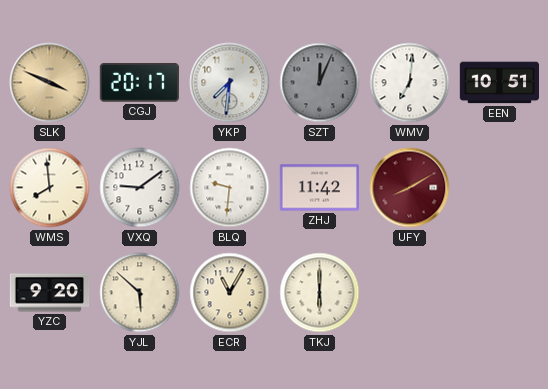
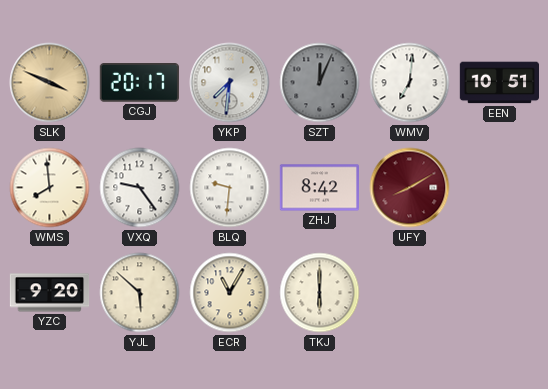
VXQ: 9:09 -> 9:24
ZHJ: 11:42 -> 8:42
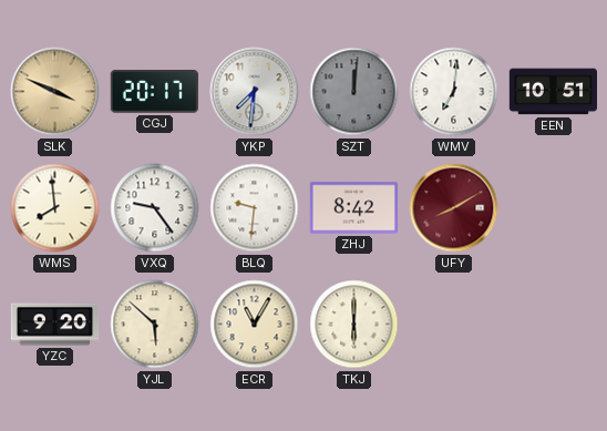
SZT: 12:04 -> 12:01
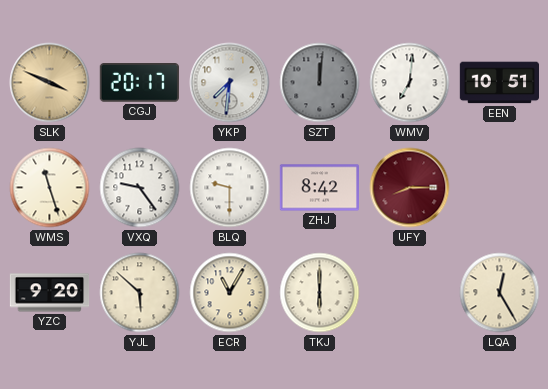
WMS: 7:59 -> 11:27
BLQ: 9:31 -> 9:30
UFY: 8:10 -> 8:15
LQA: none -> 12:25
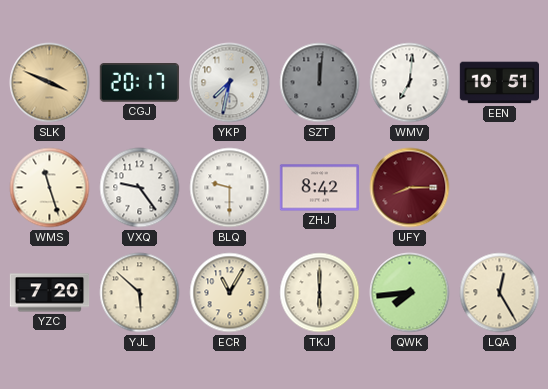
YKP: 7:31 -> 7:32
YZC: 9:20 -> 7:20
QWK: none -> 7:44
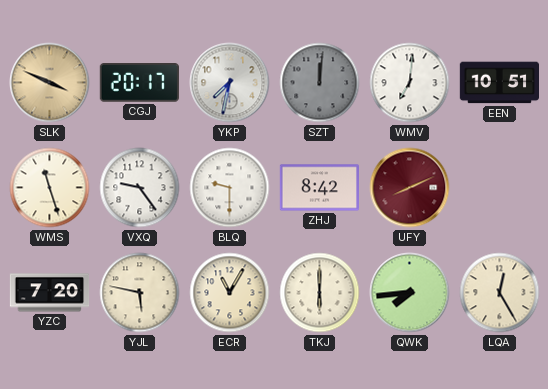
UFY: 8:15 -> 8:11
YJL: 5:52 -> 5:47
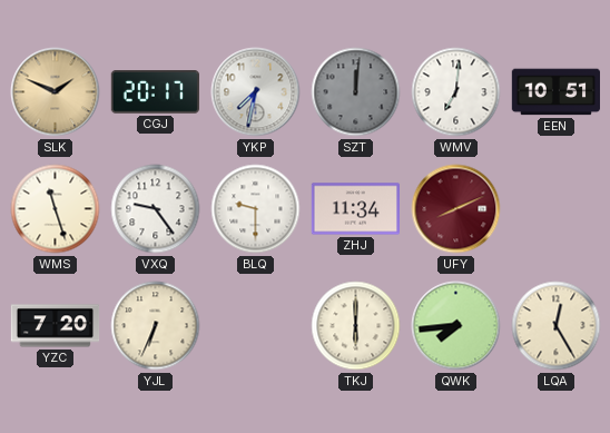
SLK: 3:49 -> 1:49
ZHJ: 8:42 -> 11:34
YJL: 5:47 -> 6:34
ECR: 11:05 -> none
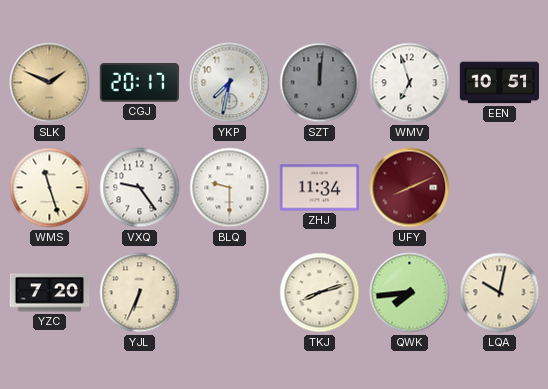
WMV: 7:01 -> 6:57
TKJ: 6:00 -> 8:12
LQA: 12:25 -> 10:02
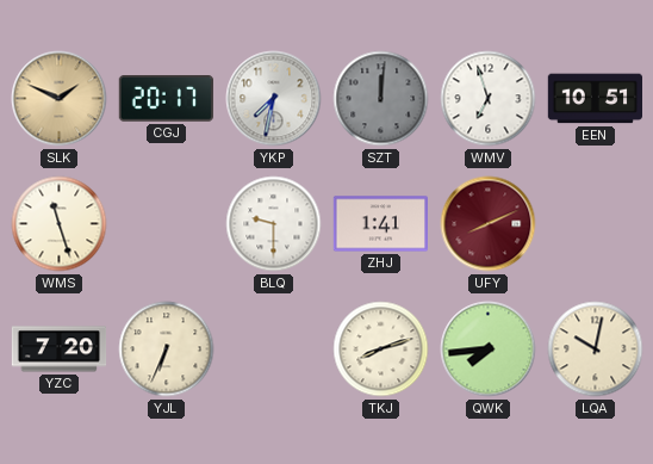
VXQ: 9:24 -> none
ZHJ: 11:34 -> 1:41
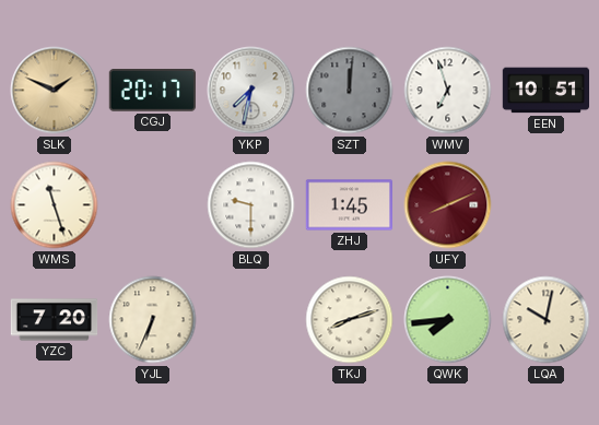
ZHJ: 1:41 -> 1:45
